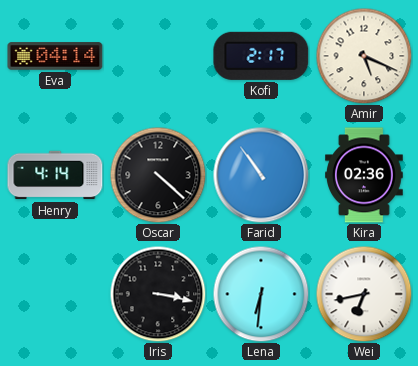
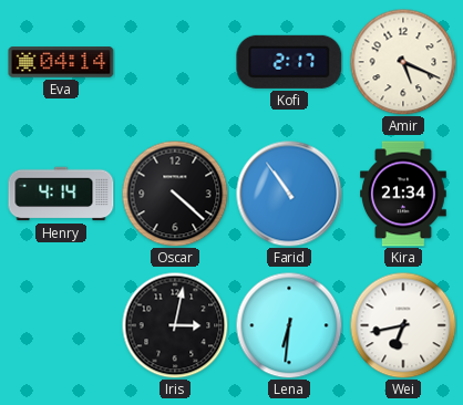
Kira: 02:36 -> 21:34
Iris: 3:17 -> 3:02
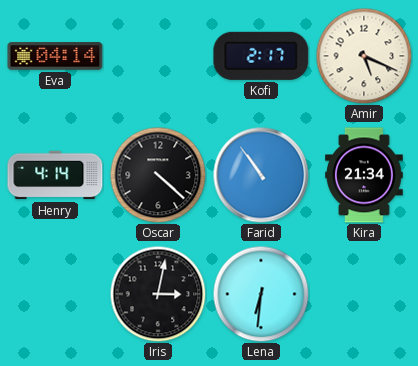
Wei: 6:43 -> none
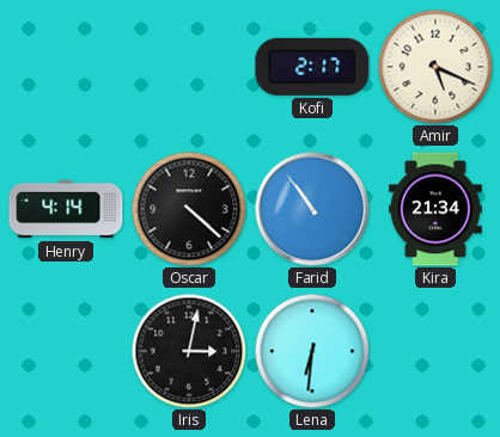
Eva: 04:14 -> none
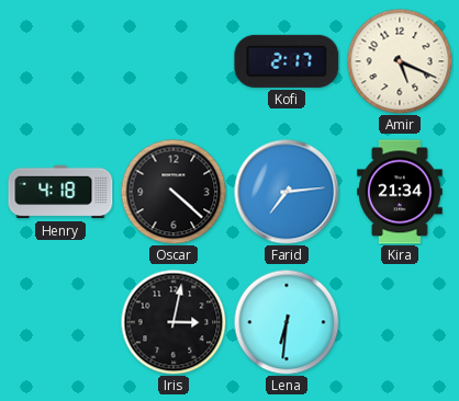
Henry: 4:14 -> 4:18
Farid: 10:54 -> 7:14
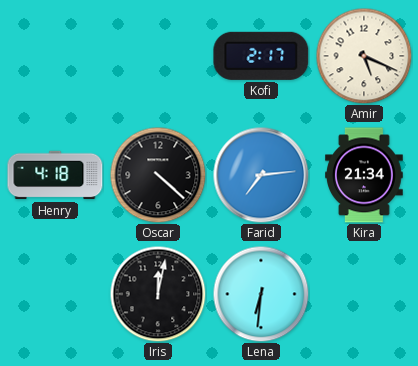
Iris: 3:02 -> 12:02
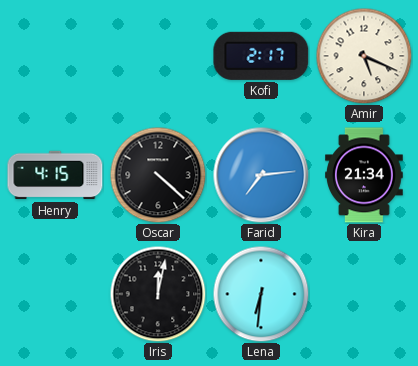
Henry: 4:18 -> 4:15
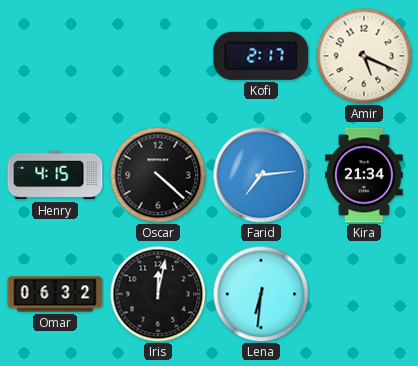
Omar: none -> 06:32
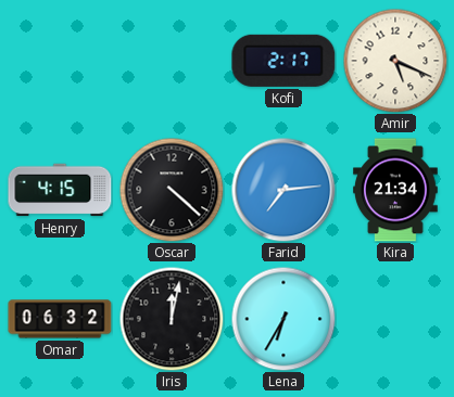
Lena: 6:31 -> 6:35
